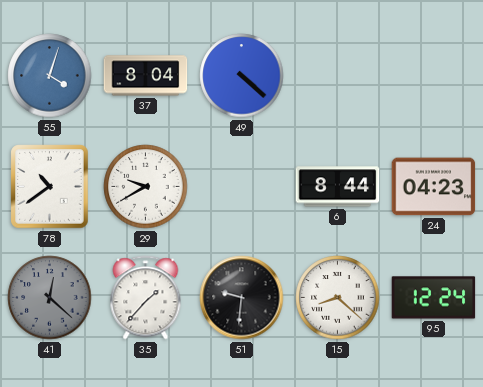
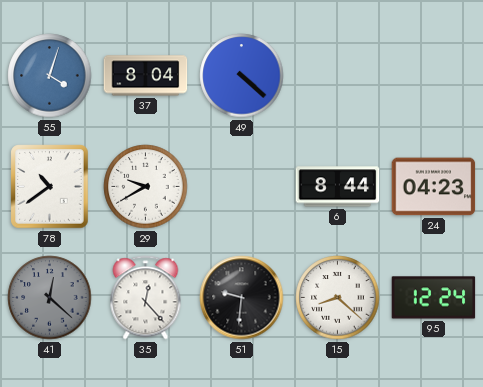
35: 1:37 -> 12:23
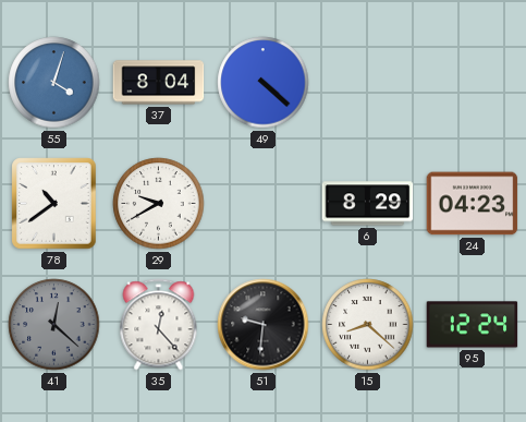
6: 8:44 -> 8:29
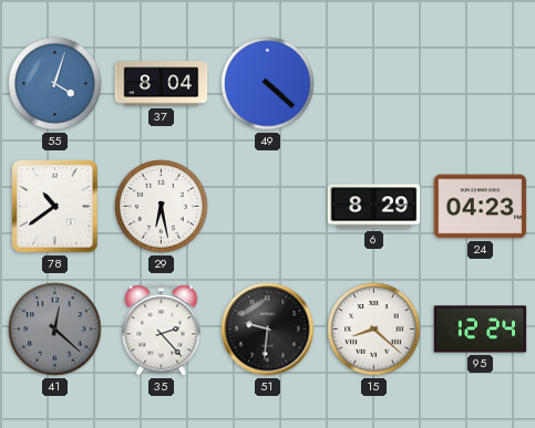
29: 9:40 -> 6:28
35: 12:23 -> 2:23
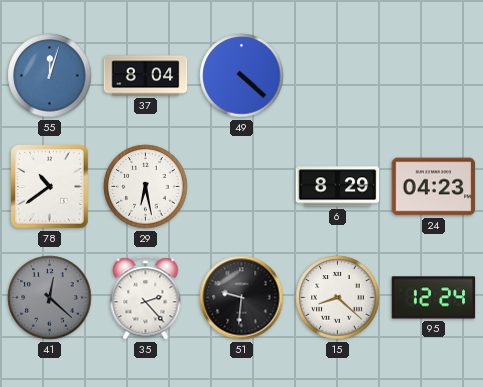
55: 4:03 -> 12:03
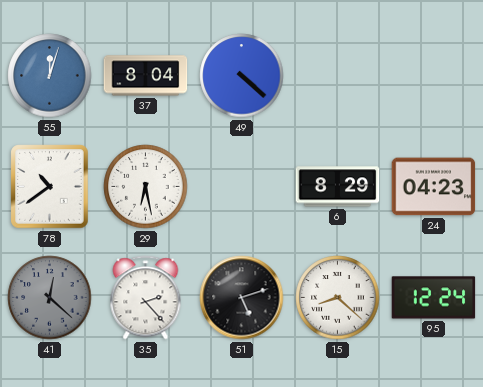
51: 9:31 -> 5:12
